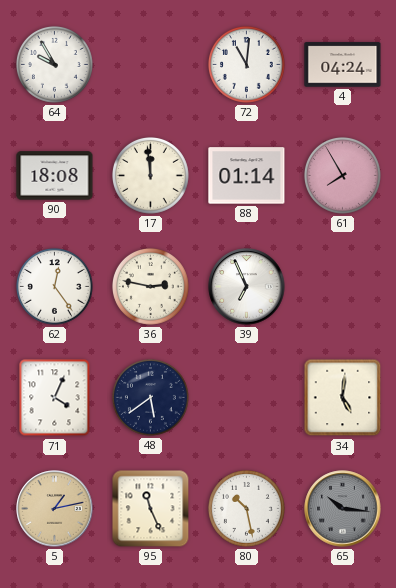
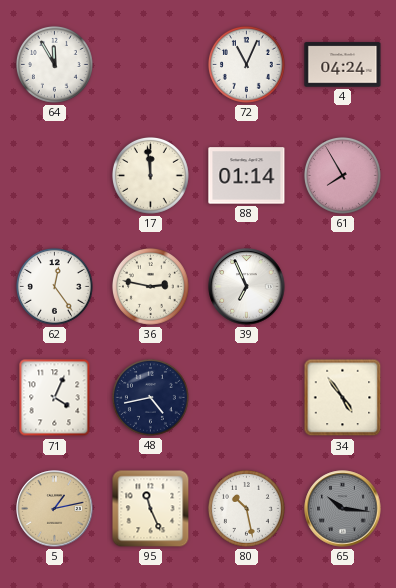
64: 9:55 -> 11:55
72: 11:01 -> 11:04
90: 18:08 -> none
48: 5:39 -> 4:43
34: 5:01 -> 4:54
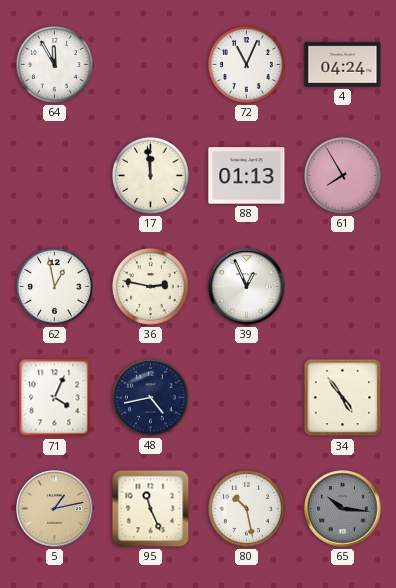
88: 01:14 -> 01:13
62: 12:24 -> 12:58
39: 6:56 -> 12:56
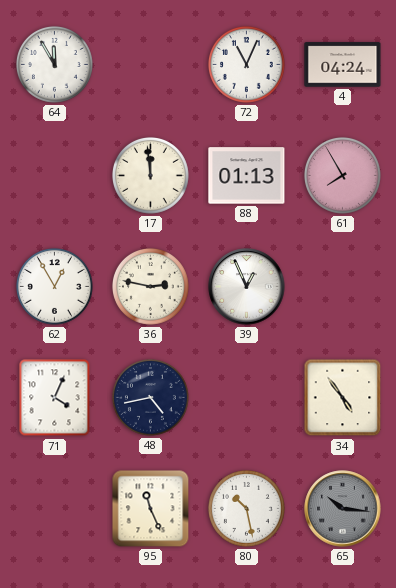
62: 12:58 -> 12:55
5: 1:13 -> none
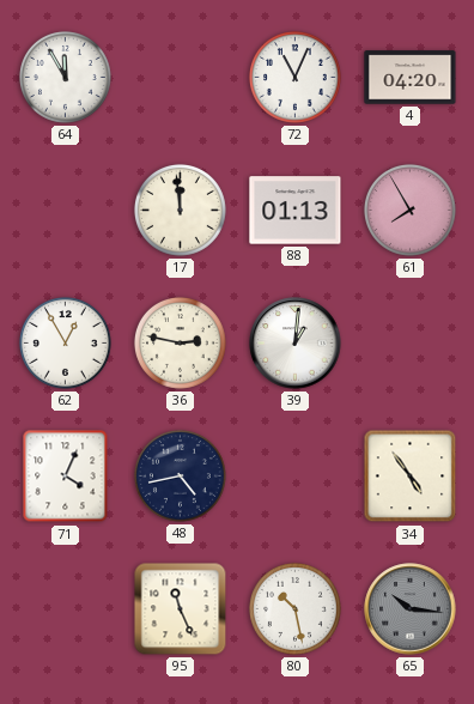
4: 04:24 -> 04:20
39: 12:56 -> 1:01
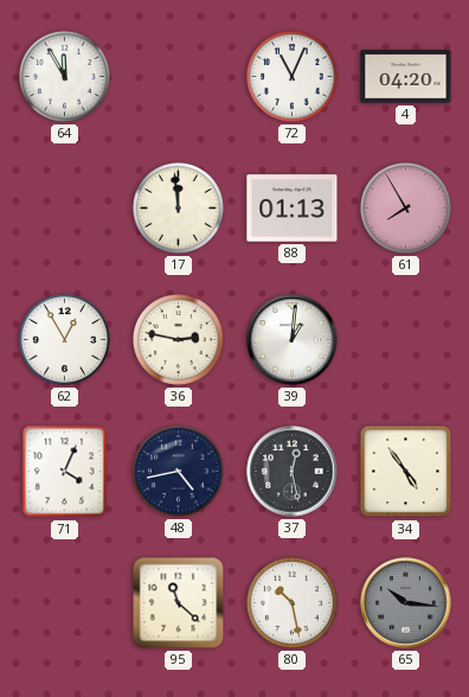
37: none -> 12:28
95: 11:26 -> 11:22
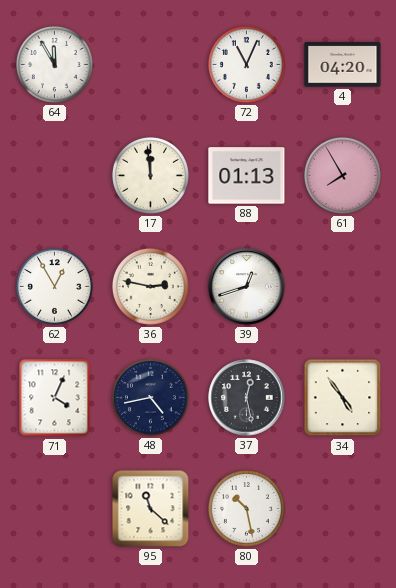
39: 1:01 -> 12:42
65: 10:16 -> none
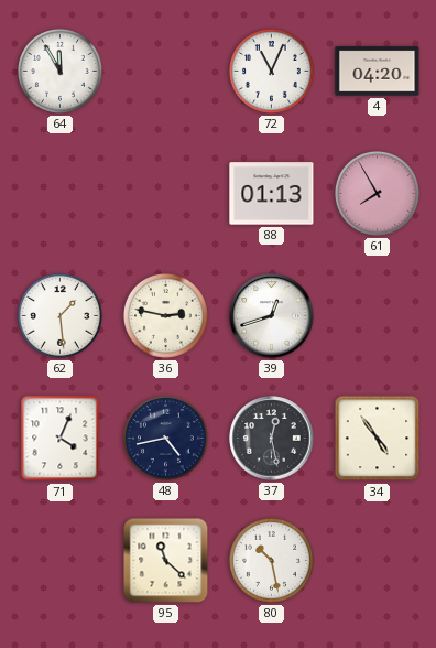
17: 11:59 -> none
62: 12:55 -> 1:29
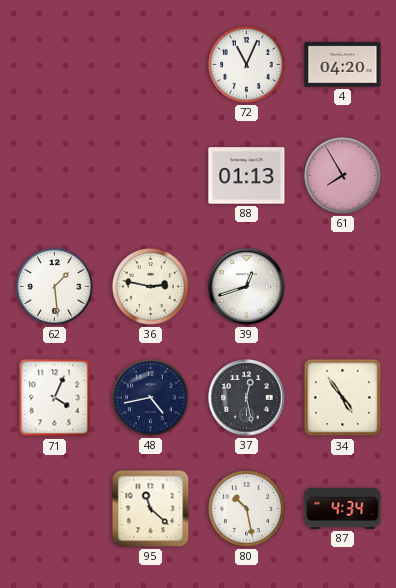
64: 11:55 -> none
87: none -> 4:34
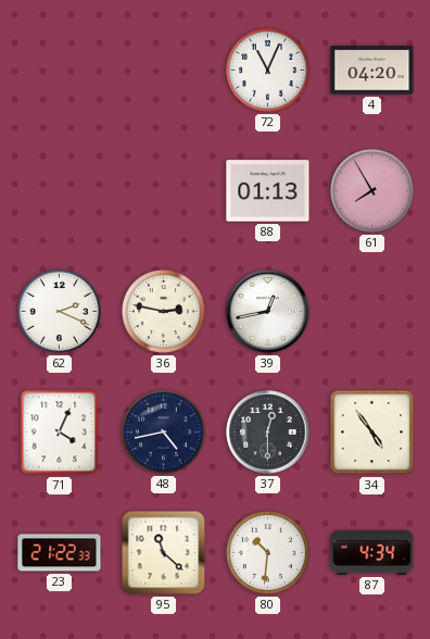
62: 1:29 -> 2:19
39: 12:42 -> 12:43
37: 12:28 -> 12:30
23: none -> 21:22
80: 10:28 -> 10:31
